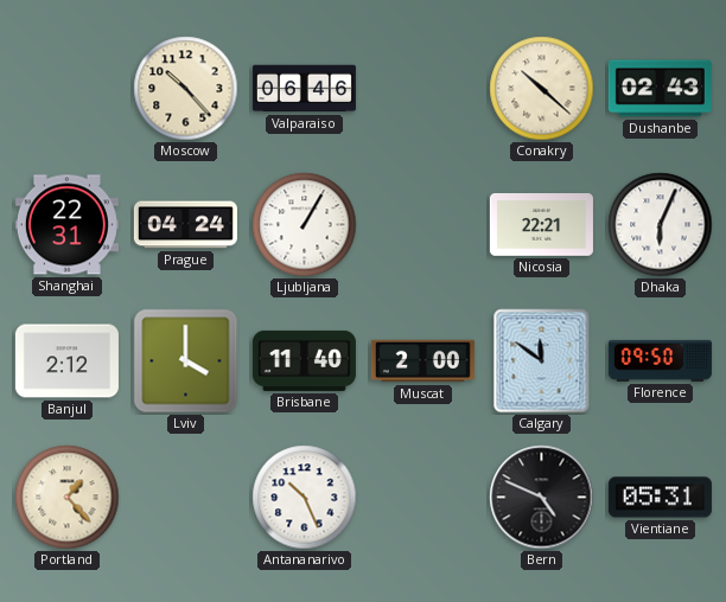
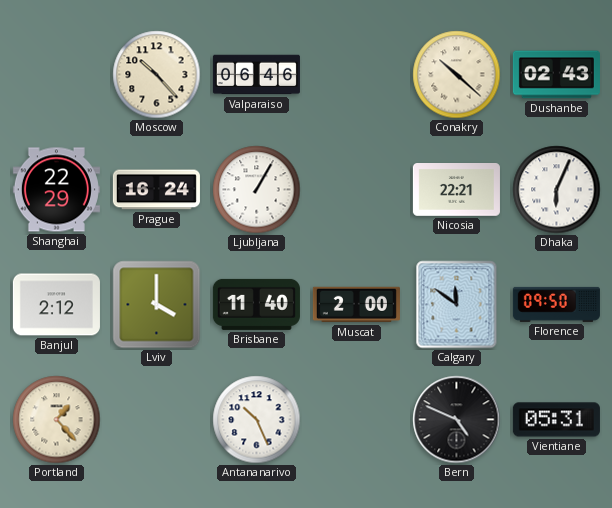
Shanghai: 22:31 -> 22:29
Prague: 04:24 -> 16:24
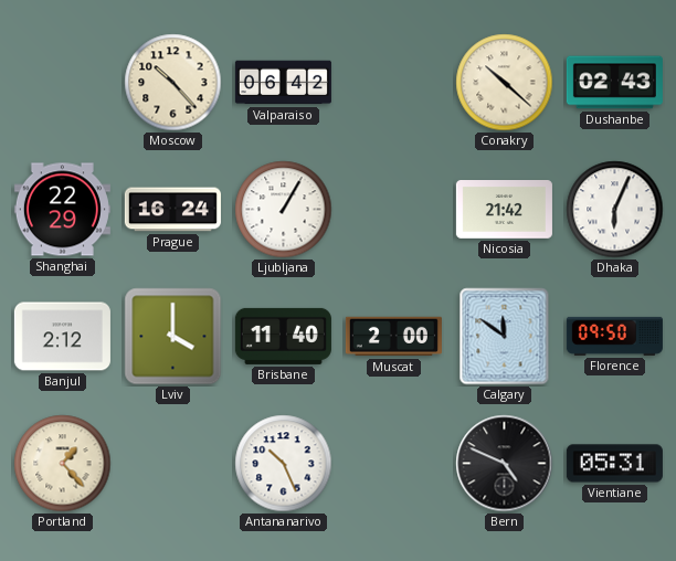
Valparaiso: 06:46 -> 06:42
Nicosia: 22:21 -> 21:42
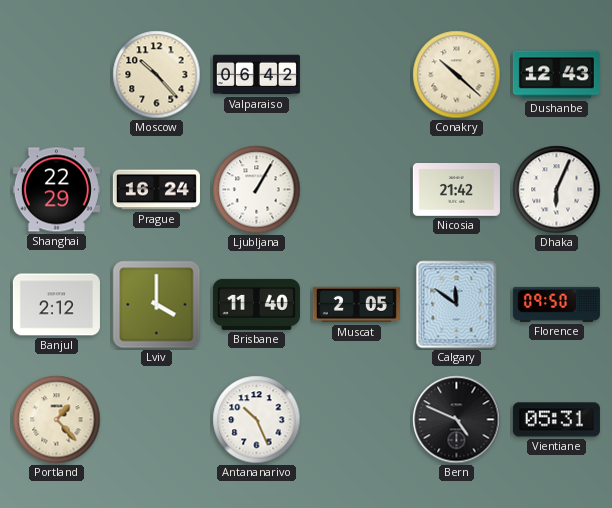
Dushanbe: 02:43 -> 12:43
Muscat: 2:00 -> 2:05
